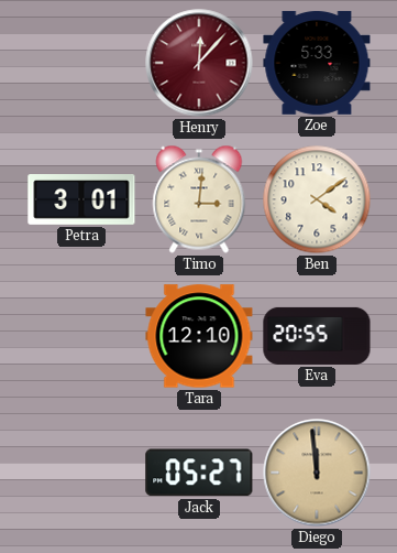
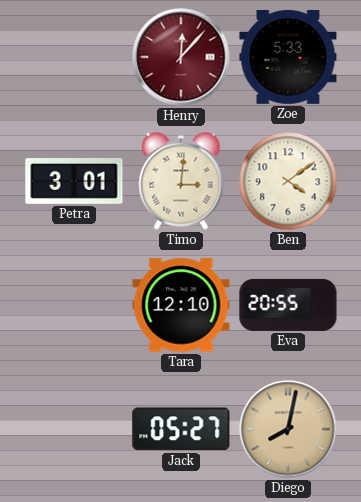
Diego: 11:59 -> 8:02
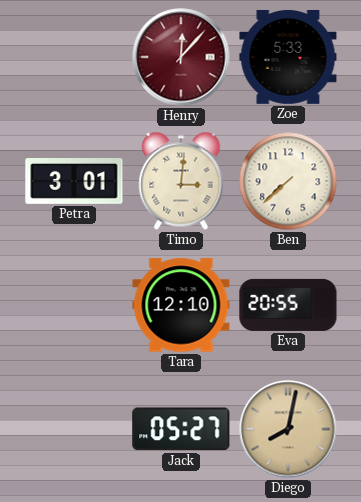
Ben: 4:09 -> 7:38
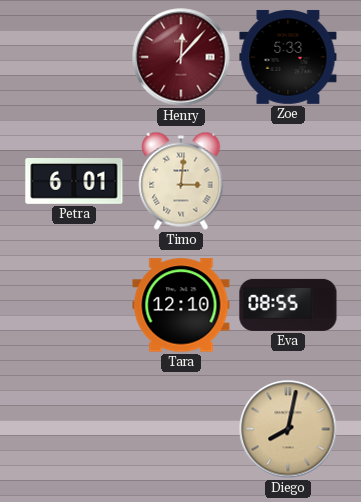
Petra: 3:01 -> 6:01
Ben: 7:38 -> none
Eva: 20:55 -> 08:55
Jack: 05:27 -> none
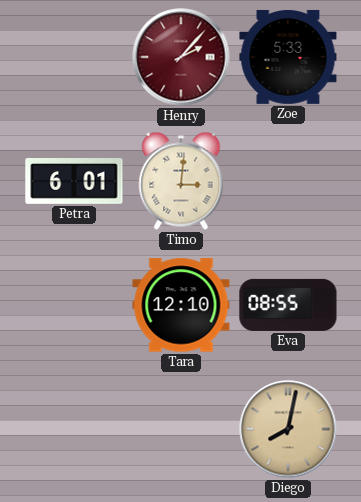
Henry: 12:07 -> 2:07
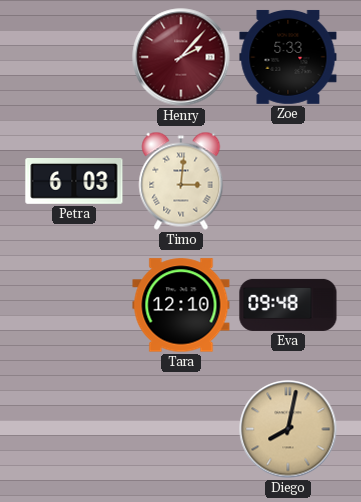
Petra: 6:01 -> 6:03
Eva: 08:55 -> 09:48
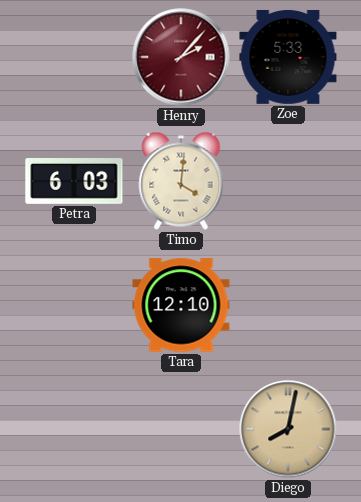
Timo: 3:01 -> 4:01
Eva: 09:48 -> none
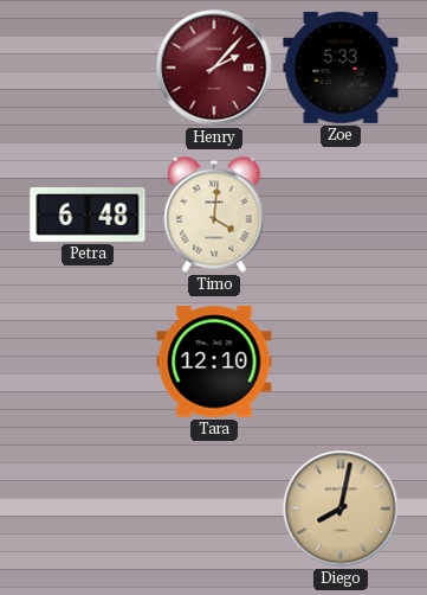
Petra: 6:03 -> 6:48
